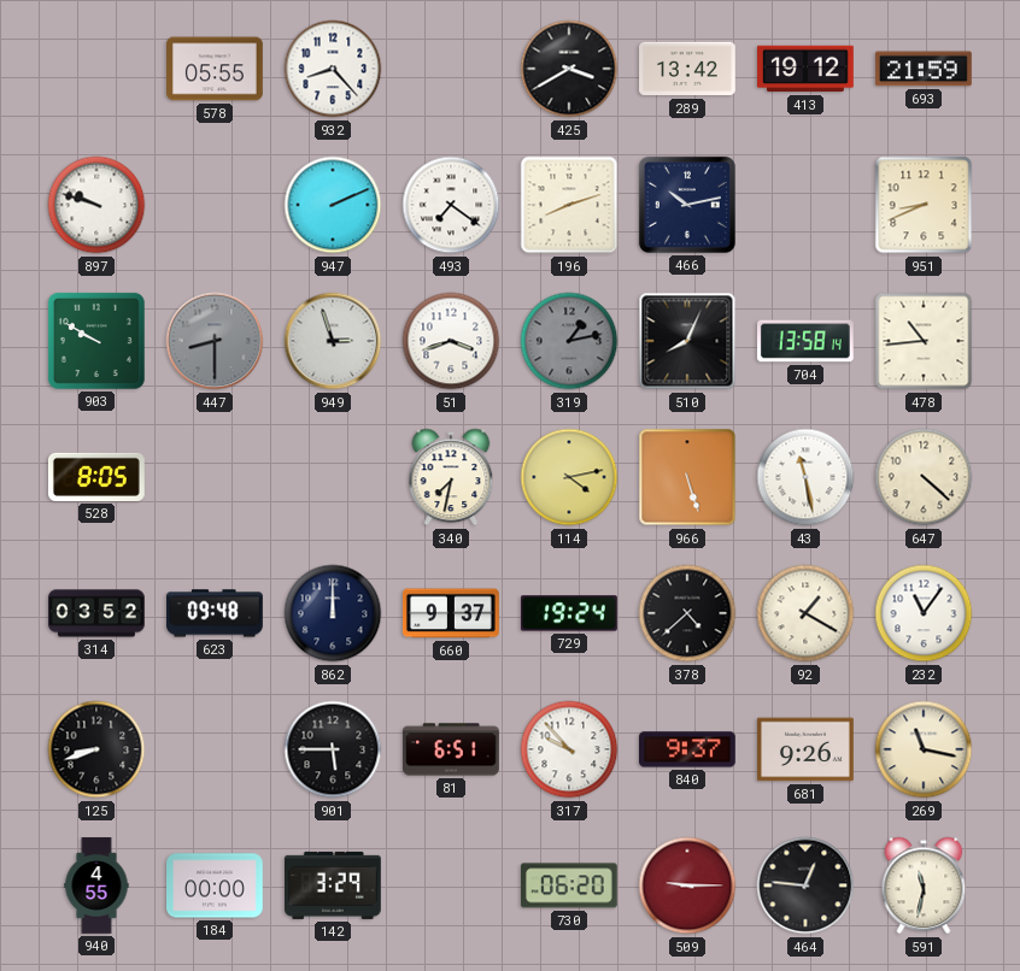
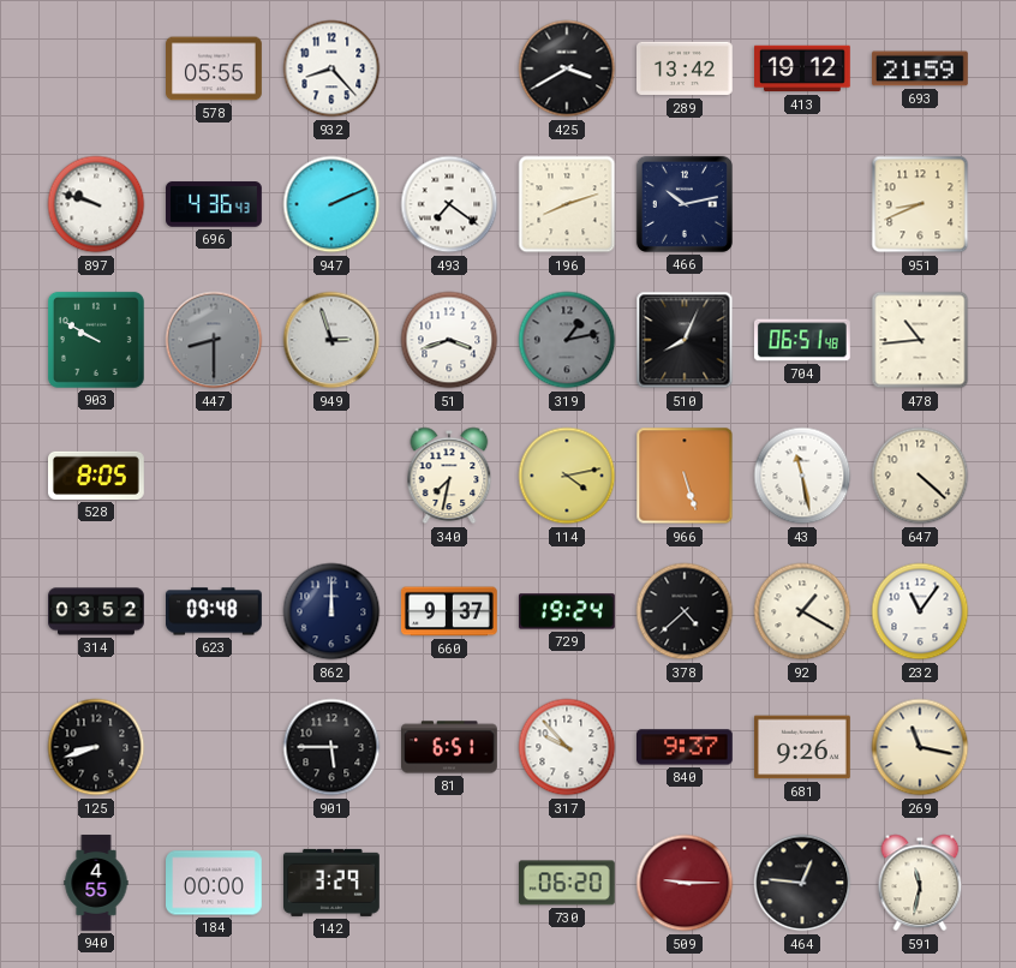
696: none -> 4:36
704: 13:58 -> 06:51
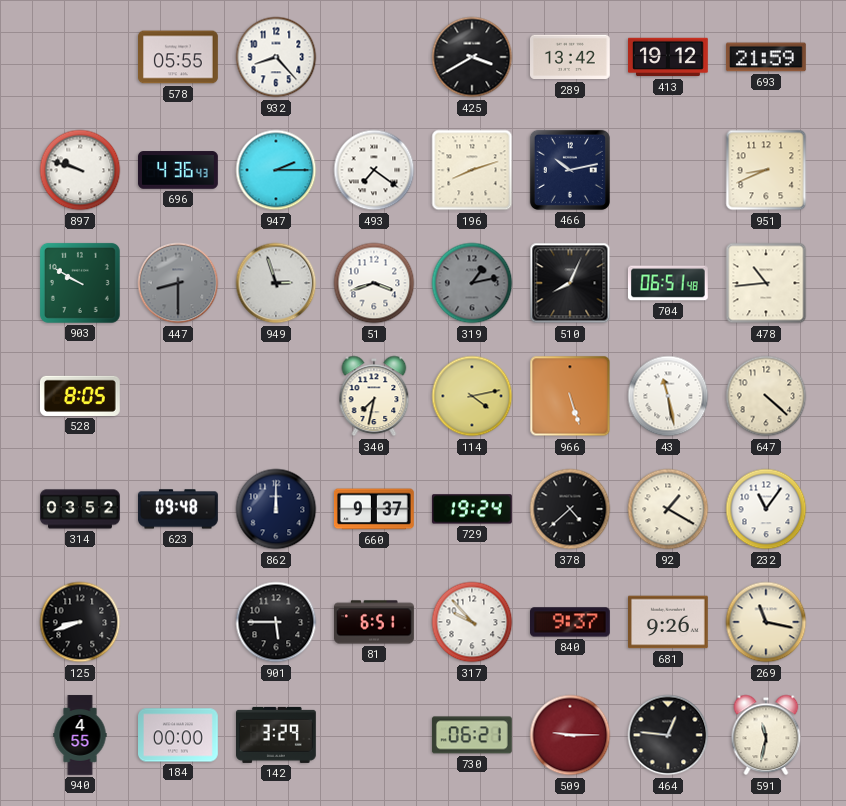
947: 2:11 -> 2:15
730: 06:20 -> 06:21
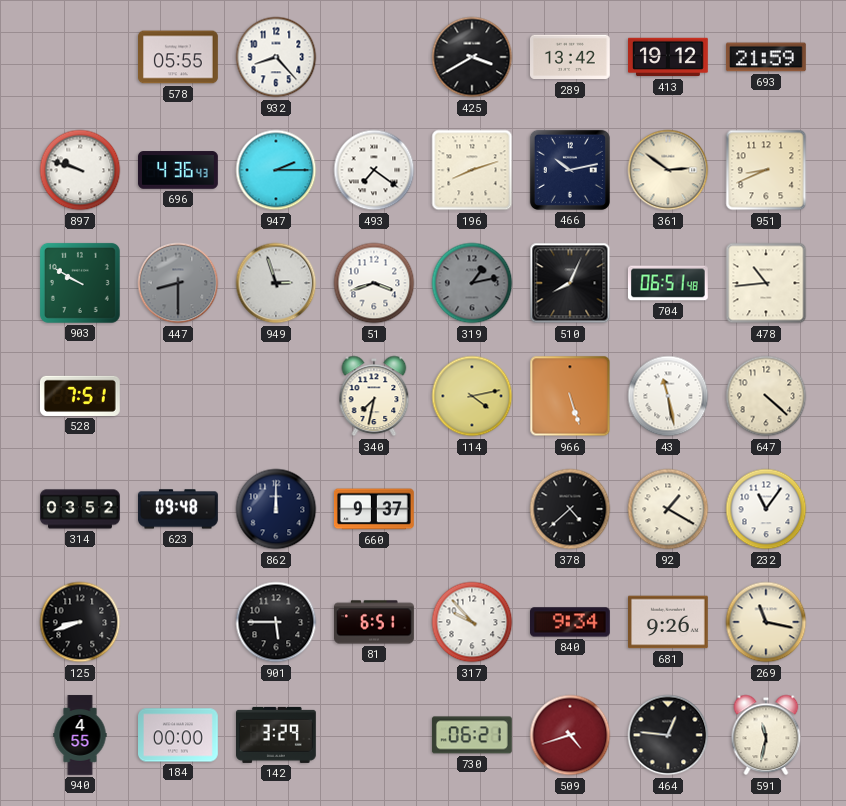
361: none -> 2:51
528: 8:05 -> 7:51
729: 19:24 -> none
840: 9:37 -> 9:34
509: 9:15 -> 4:42
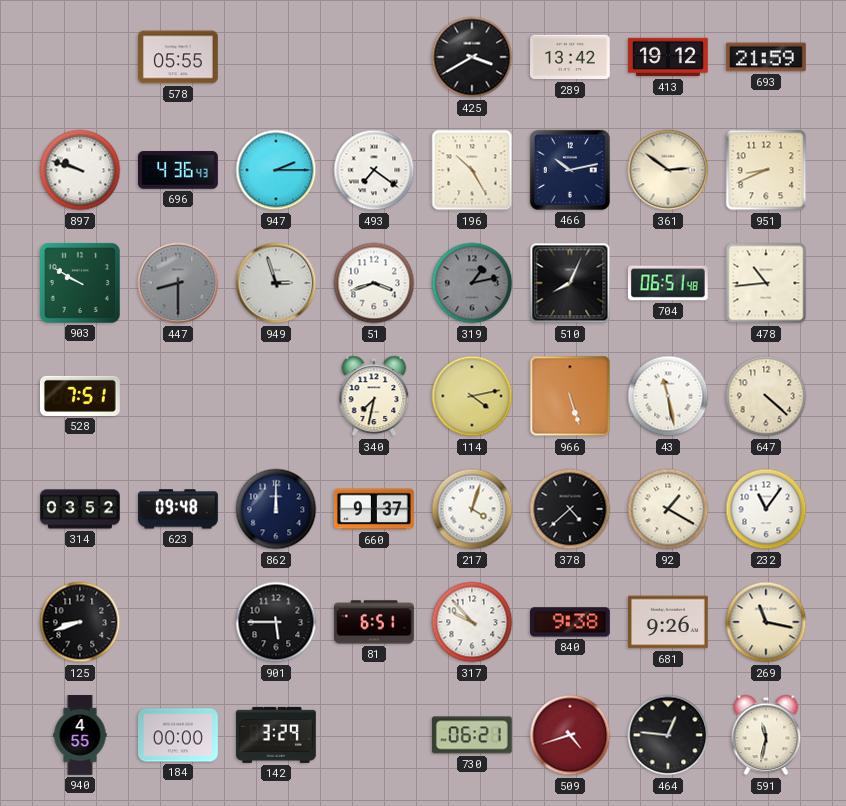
932: 8:23 -> none
196: 8:12 -> 10:25
217: none -> 4:03
840: 9:34 -> 9:38
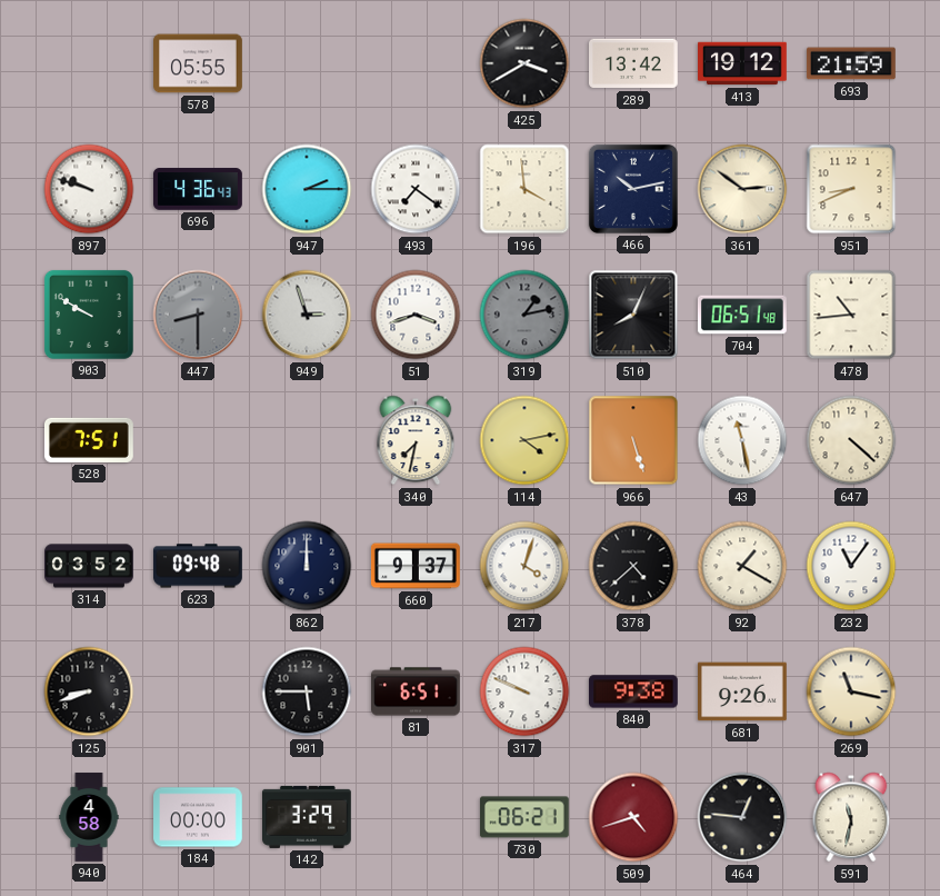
196: 10:25 -> 3:59
317: 9:53 -> 9:49
940: 4:55 -> 4:58
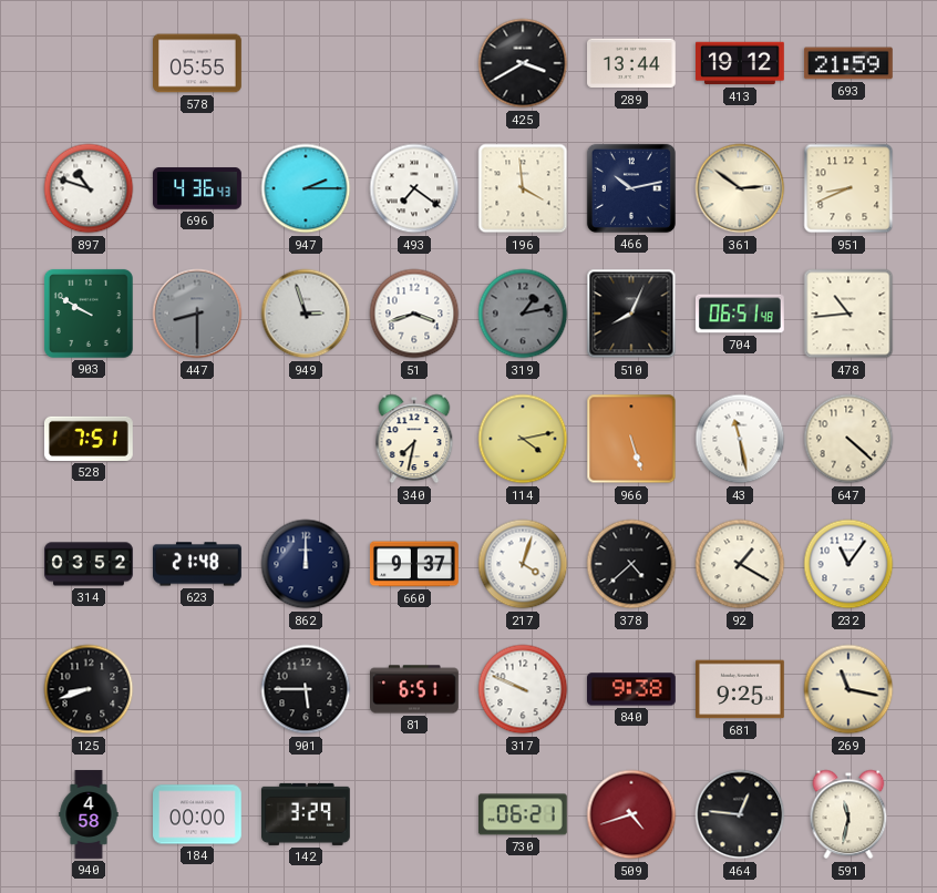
289: 13:42 -> 13:44
897: 9:48 -> 10:48
623: 09:48 -> 21:48
681: 9:26 -> 9:25
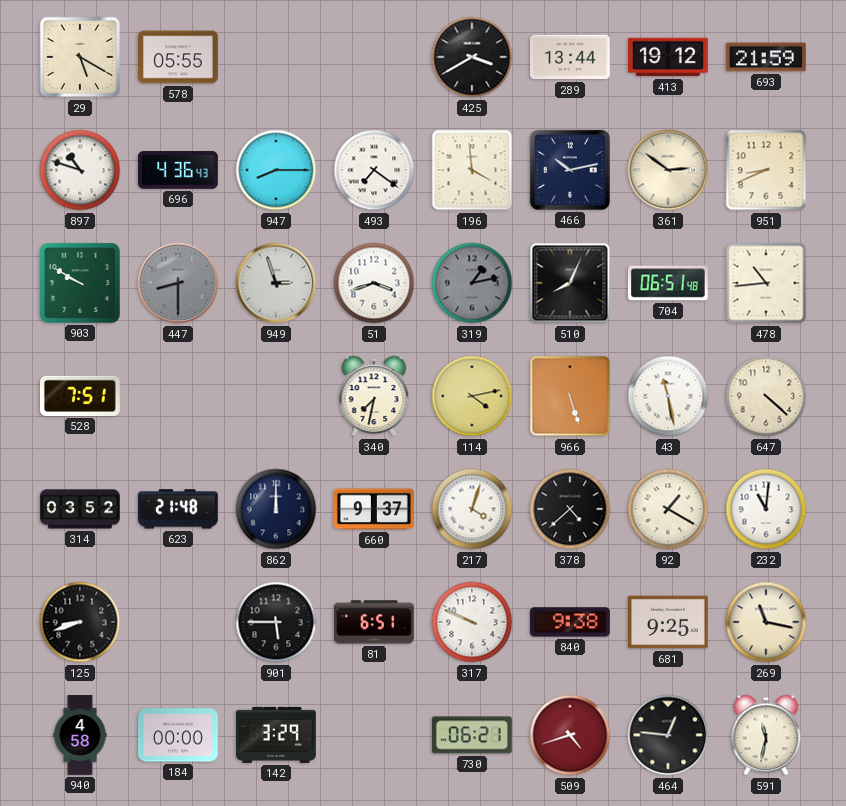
29: none -> 5:20
947: 2:15 -> 8:15
232: 11:06 -> 11:01
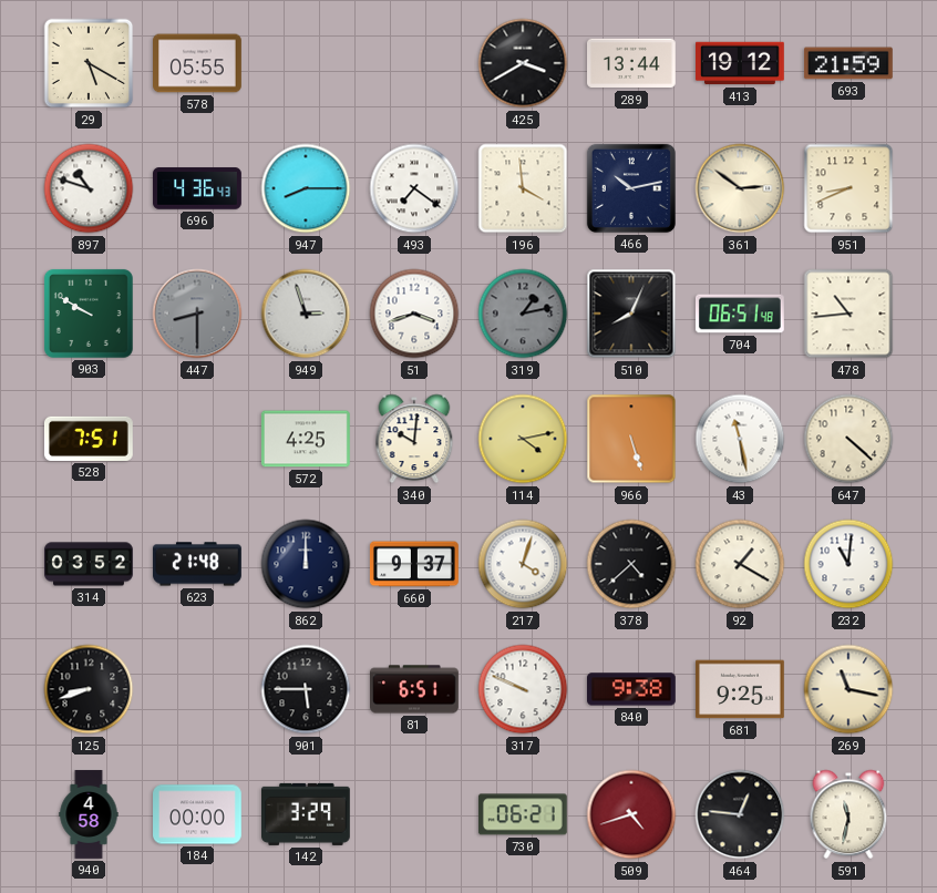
572: none -> 4:25
340: 7:32 -> 10:01
